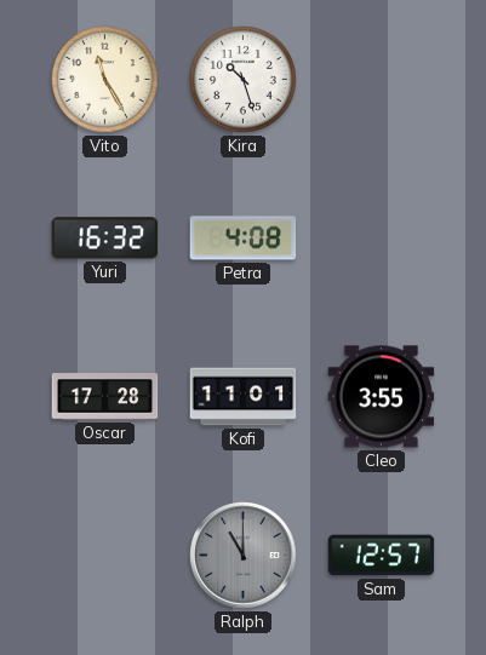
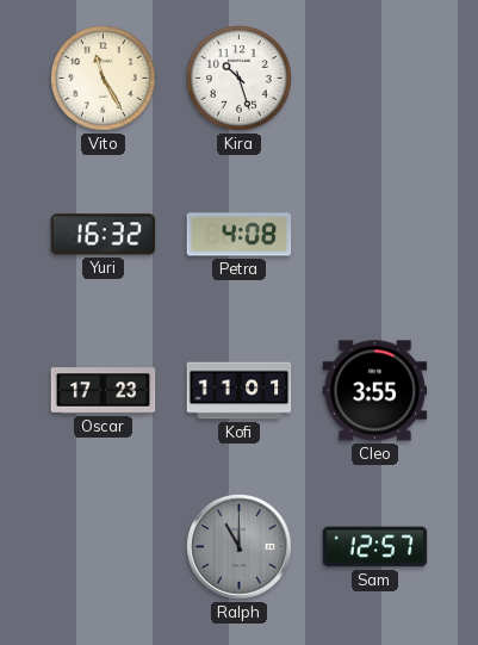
Oscar: 17:28 -> 17:23
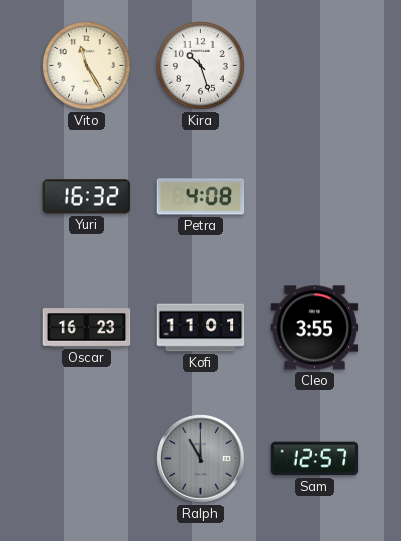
Oscar: 17:23 -> 16:23
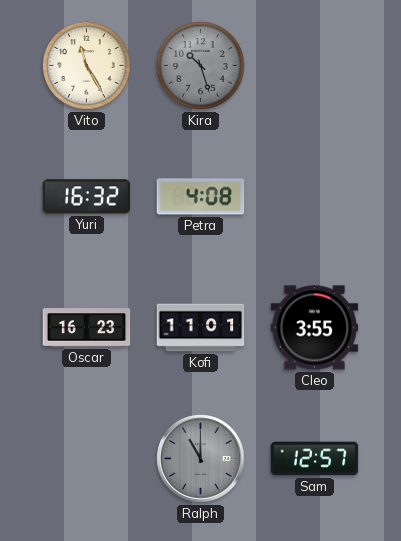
Kira dial: white -> grey
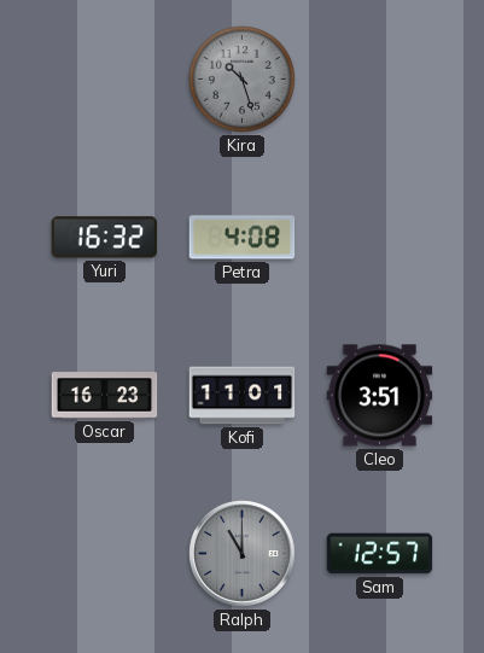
Vito: 11:25 -> none
Cleo: 3:55 -> 3:51
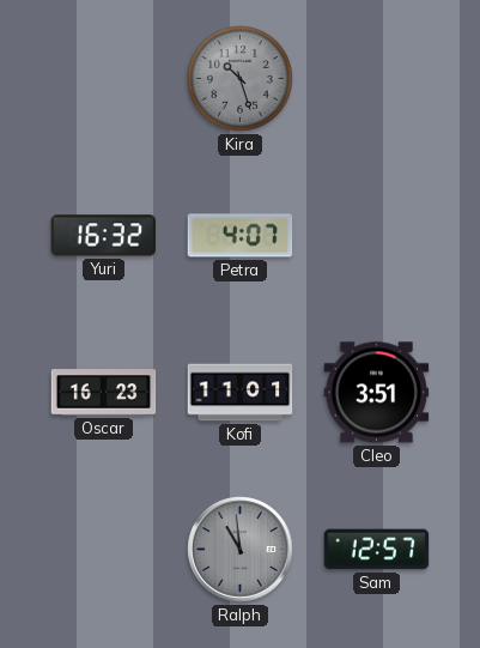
Petra: 4:08 -> 4:07
Ralph: 11:00 -> 10:59
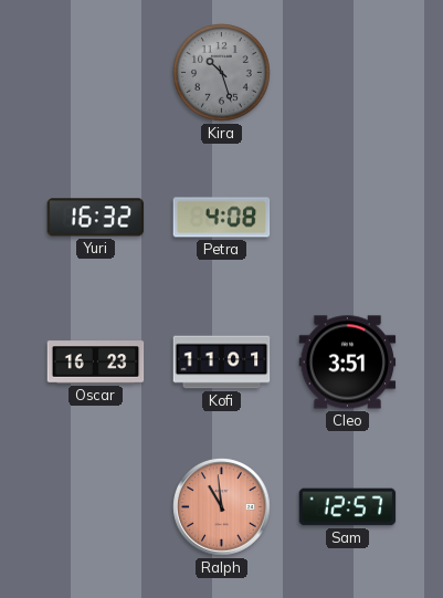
Petra: 4:07 -> 4:08
Ralph dial: grey -> salmon
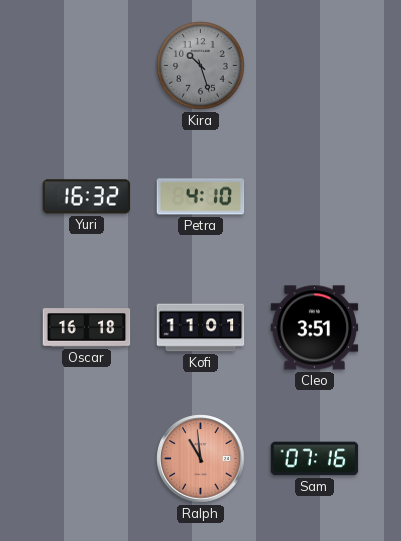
Petra: 4:08 -> 4:10
Oscar: 16:23 -> 16:18
Sam: 12:57 -> 07:16
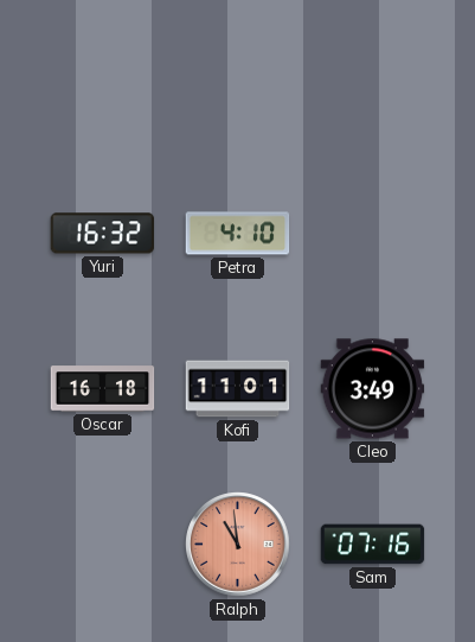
Kira: 10:27 -> none
Cleo: 3:51 -> 3:49
